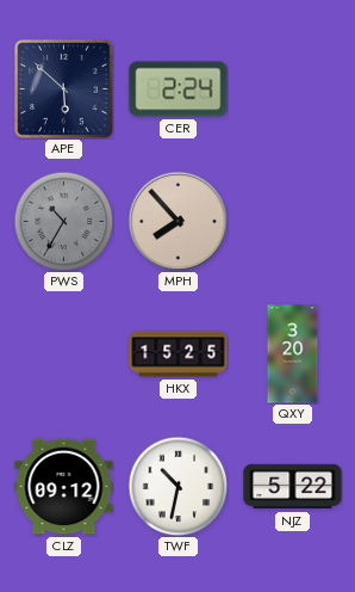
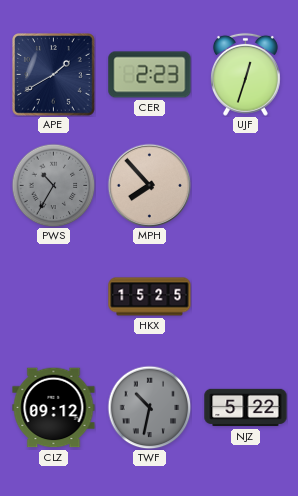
APE: 5:52 -> 1:40
CER: 2:24 -> 2:23
UJF: none -> 12:33
QXY: 3:20 -> none
TWF dial: white -> grey
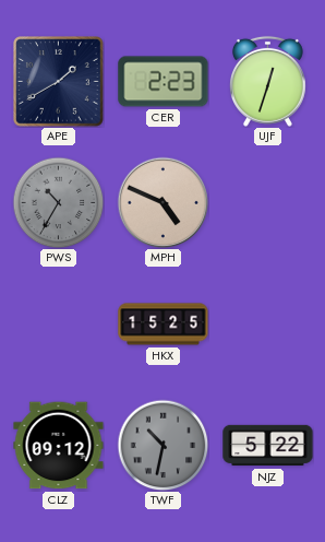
MPH: 7:53 -> 4:49
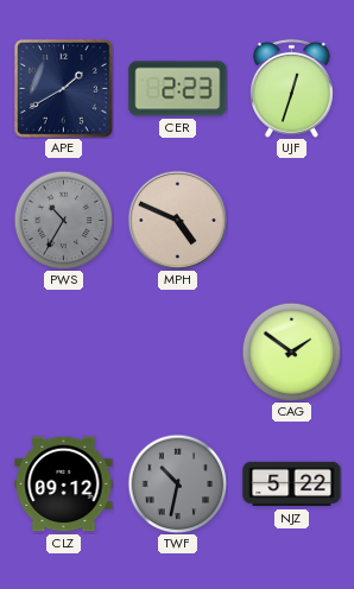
HKX: 15:25 -> none
CAG: none -> 1:51
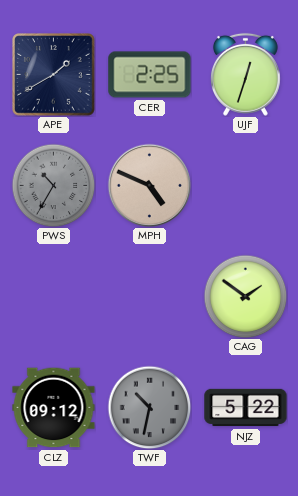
CER: 2:23 -> 2:25
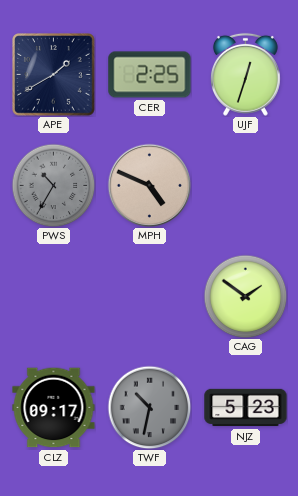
CLZ: 09:12 -> 09:17
NJZ: 5:22 -> 5:23
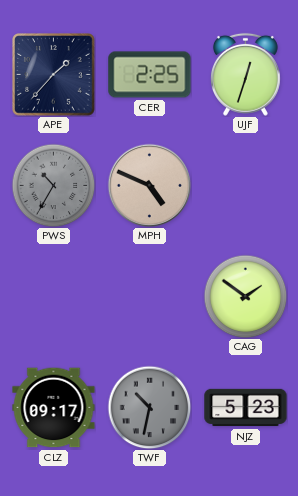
APE: 1:40 -> 1:37
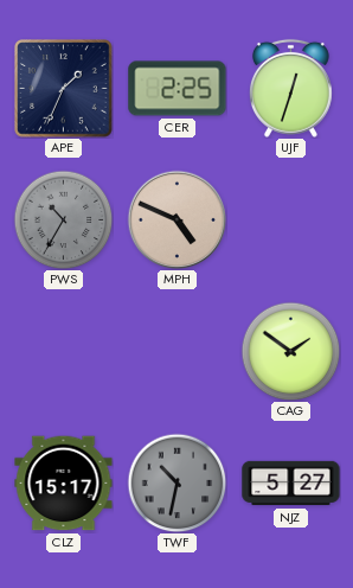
APE: 1:37 -> 1:34
CLZ: 09:17 -> 15:17
NJZ: 5:23 -> 5:27
